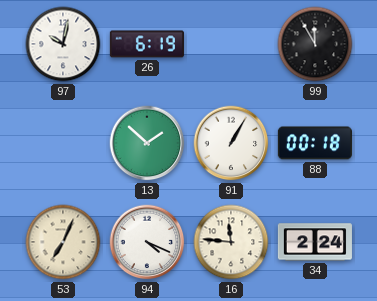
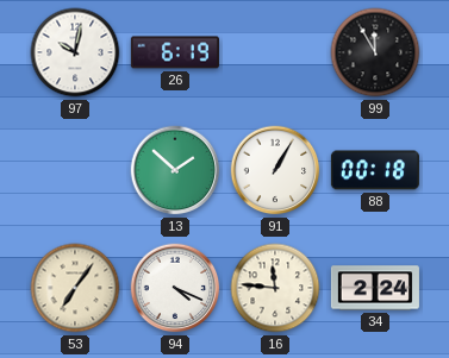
53: 7:04 -> 7:06
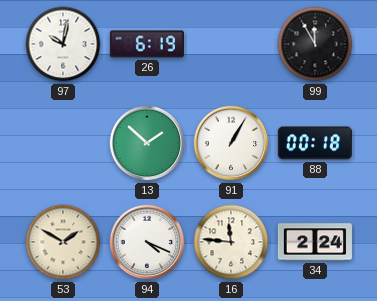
53: 7:06 -> 1:50
